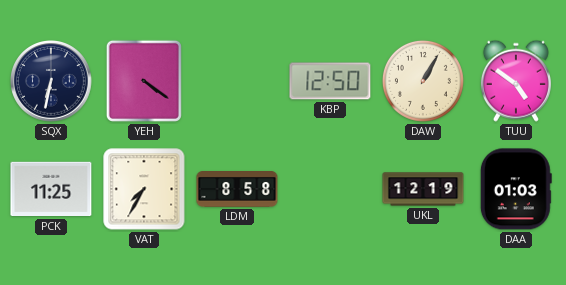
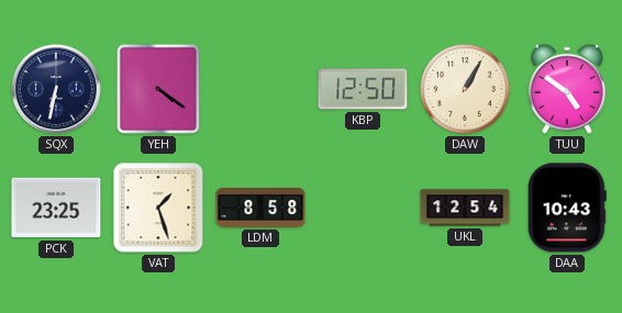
PCK: 11:25 -> 23:25
VAT: 7:35 -> 1:27
UKL: 12:19 -> 12:54
DAA: 01:03 -> 10:43
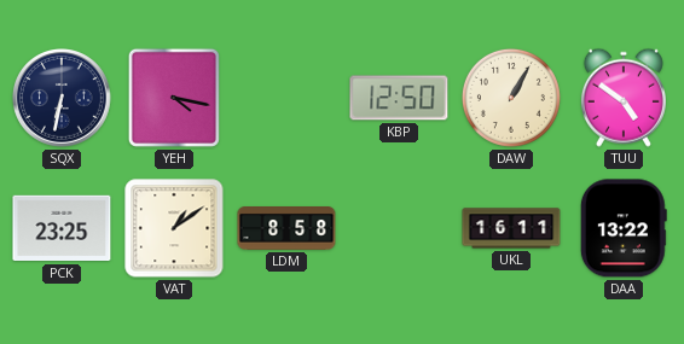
YEH: 4:21 -> 4:17
VAT: 1:27 -> 1:09
UKL: 12:54 -> 16:11
DAA: 10:43 -> 13:22
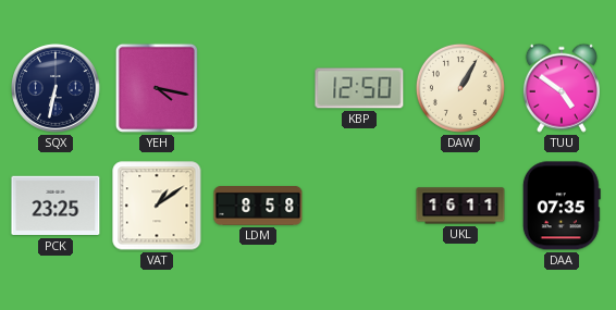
DAA: 13:22 -> 07:35
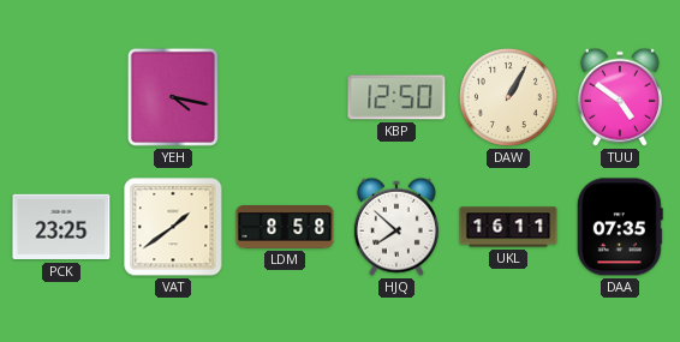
SQX: 6:32 -> none
VAT: 1:09 -> 1:39
HJQ: none -> 7:52
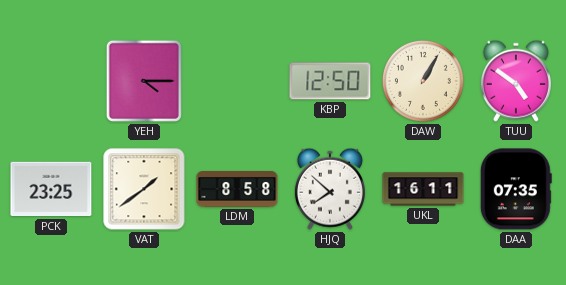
YEH: 4:17 -> 4:15
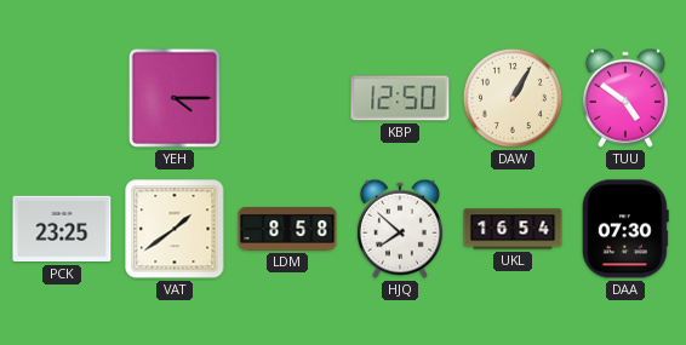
UKL: 16:11 -> 16:54
DAA: 07:35 -> 07:30
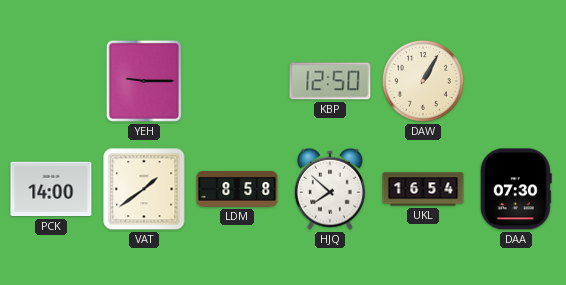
YEH: 4:15 -> 9:15
TUU: 4:51 -> none
PCK: 23:25 -> 14:00
